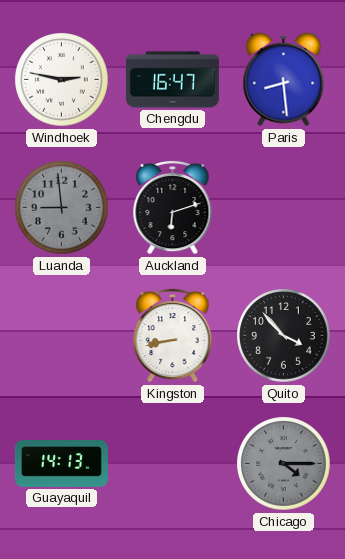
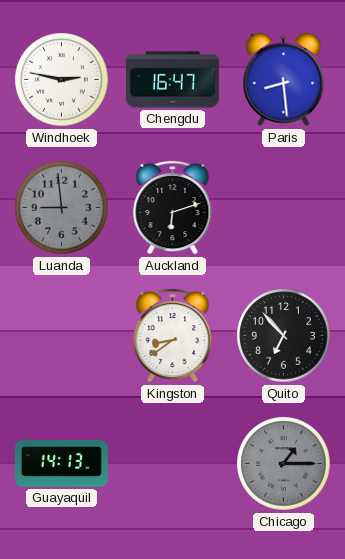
Kingston: 8:43 -> 8:39
Quito: 3:53 -> 6:53
Chicago: 4:15 -> 1:15
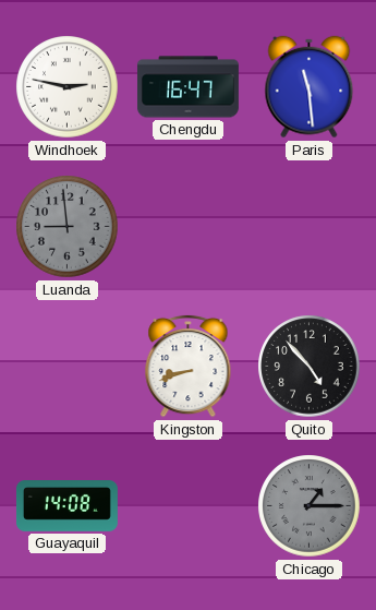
Paris: 8:29 -> 11:29
Auckland: 6:12 -> none
Kingston: 8:39 -> 8:42
Quito: 6:53 -> 4:53
Guayaquil: 14:13 -> 14:08
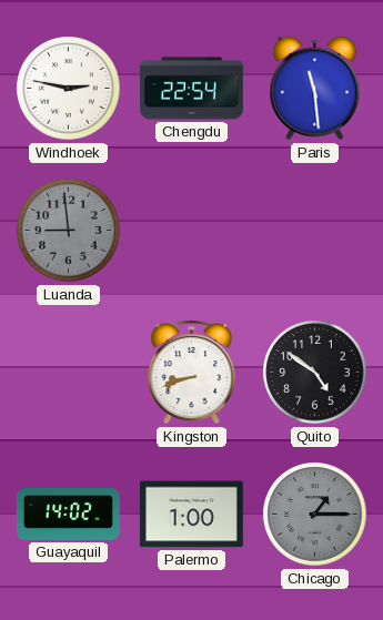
Chengdu: 16:47 -> 22:54
Quito: 4:53 -> 4:51
Guayaquil: 14:08 -> 14:02
Palermo: none -> 1:00
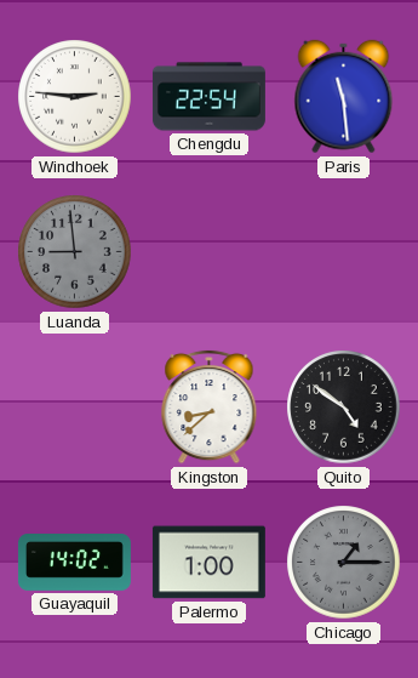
Windhoek: 2:47 -> 2:46
Kingston: 8:42 -> 8:38
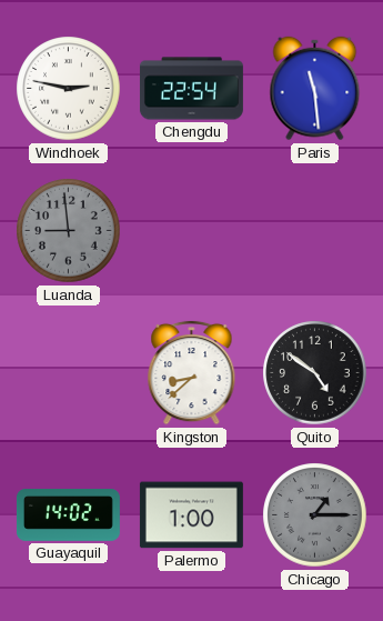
Windhoek: 2:46 -> 2:47
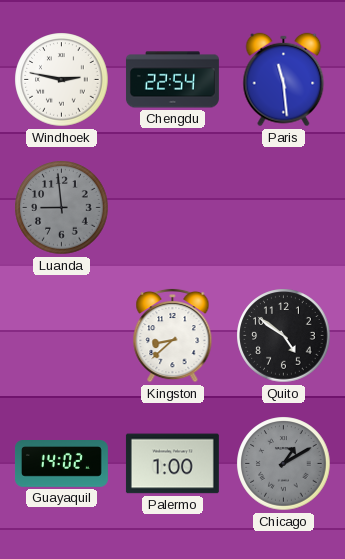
Chicago: 1:15 -> 1:10
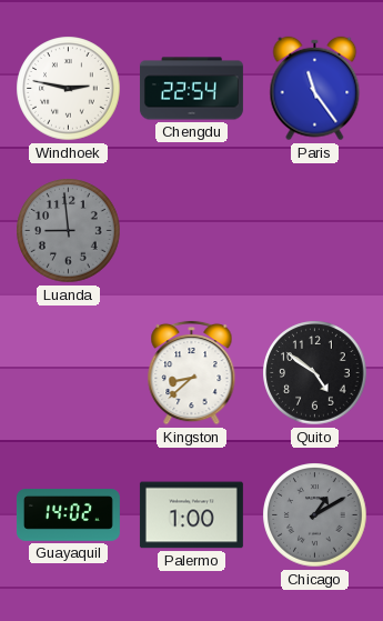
Paris: 11:29 -> 11:24
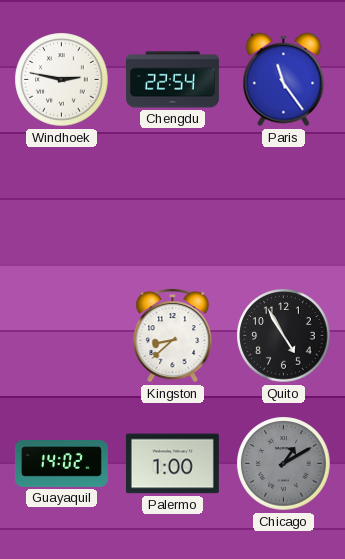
Luanda: 8:59 -> none
Quito: 4:51 -> 4:55
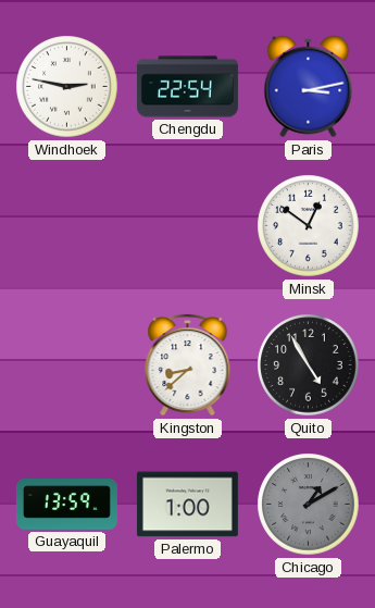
Paris: 11:24 -> 3:13
Minsk: none -> 12:51
Guayaquil: 14:02 -> 13:59
